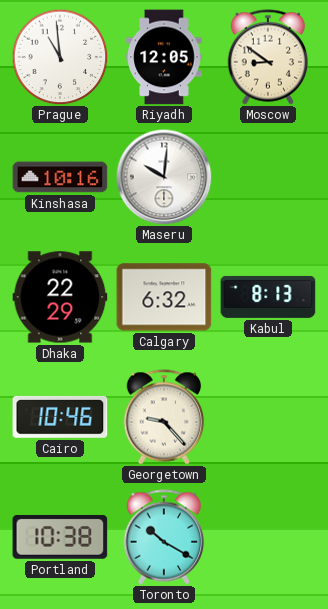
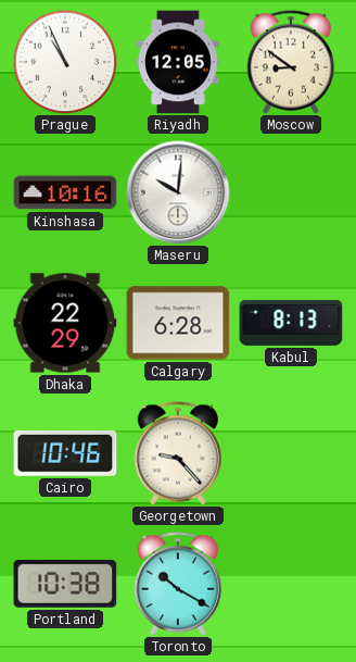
Prague: 10:59 -> 10:56
Calgary: 6:32 -> 6:28
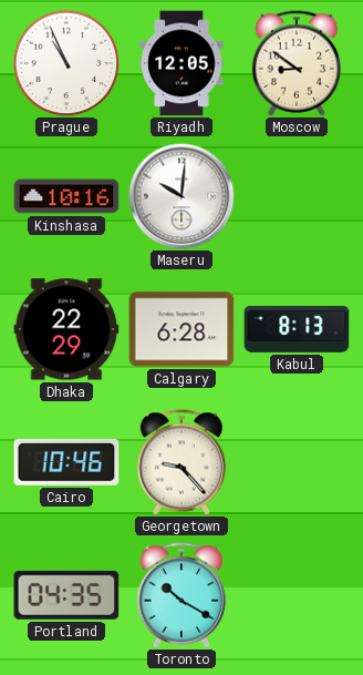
Portland: 10:38 -> 04:35
